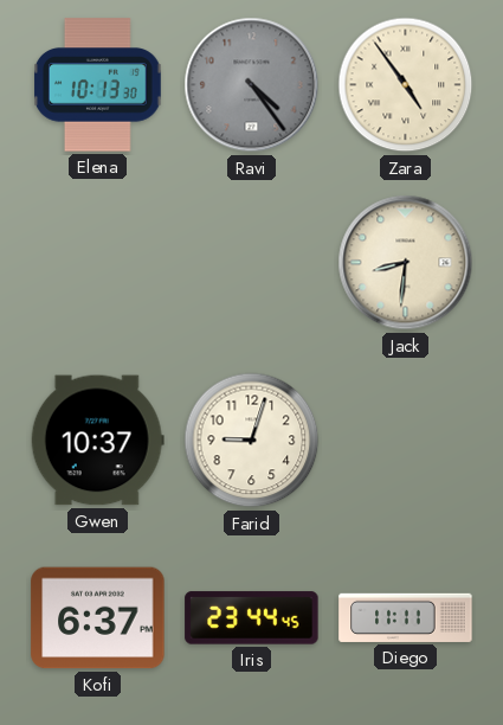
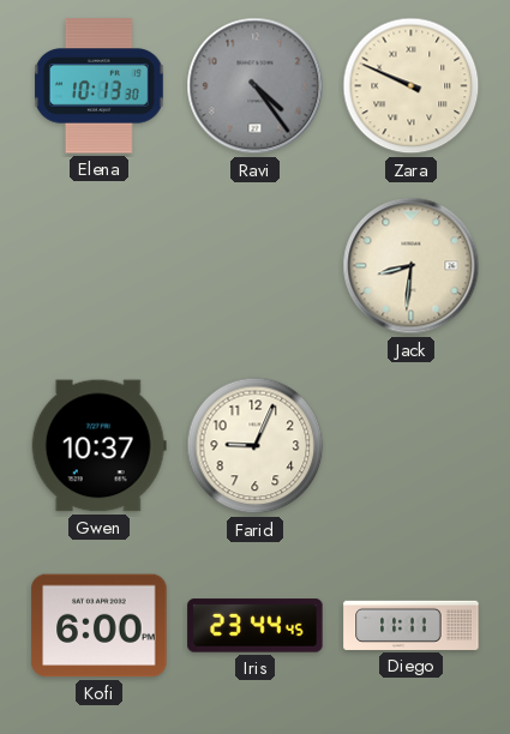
Zara: 4:54 -> 9:49
Farid: 9:03 -> 9:04
Kofi: 6:37 -> 6:00
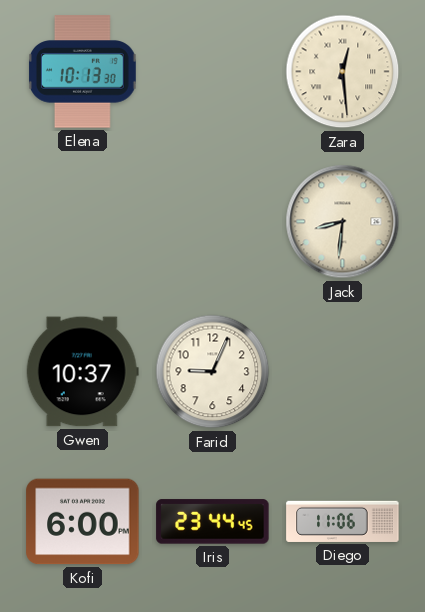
Ravi: 4:24 -> none
Zara: 9:49 -> 12:29
Diego: 11:11 -> 11:06
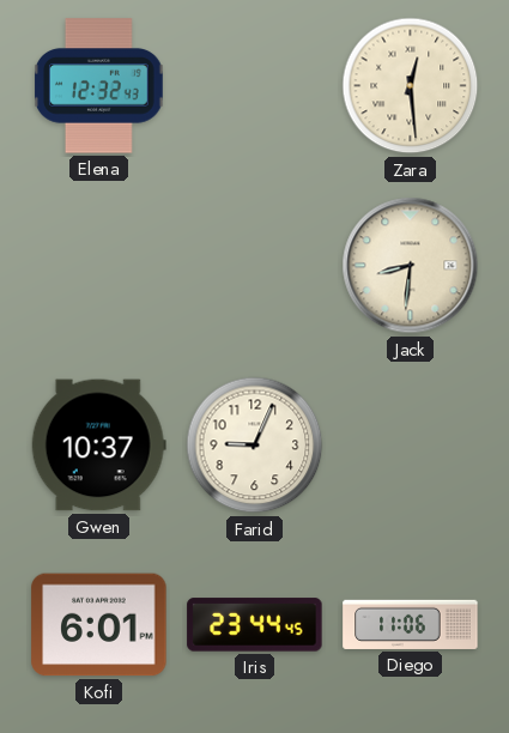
Elena: 10:13 -> 12:32
Kofi: 6:00 -> 6:01
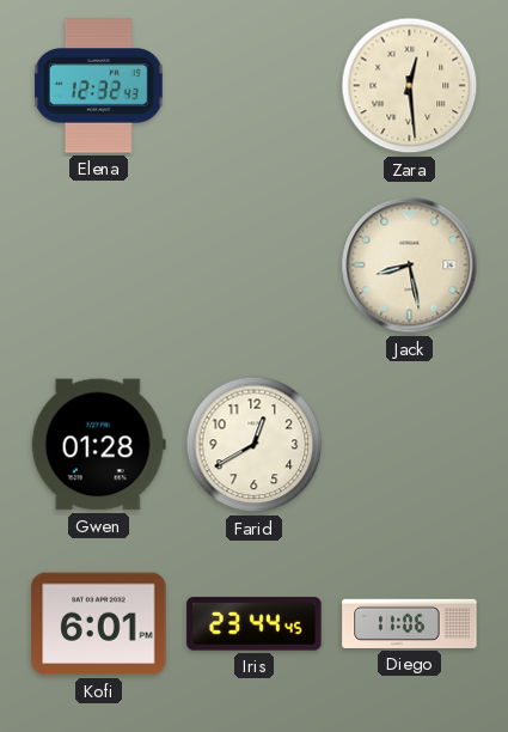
Jack: 8:31 -> 8:28
Gwen: 10:37 -> 01:28
Farid: 9:04 -> 12:40
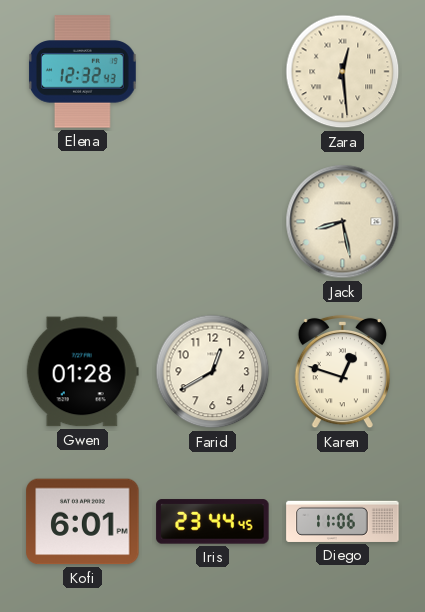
Karen: none -> 12:48
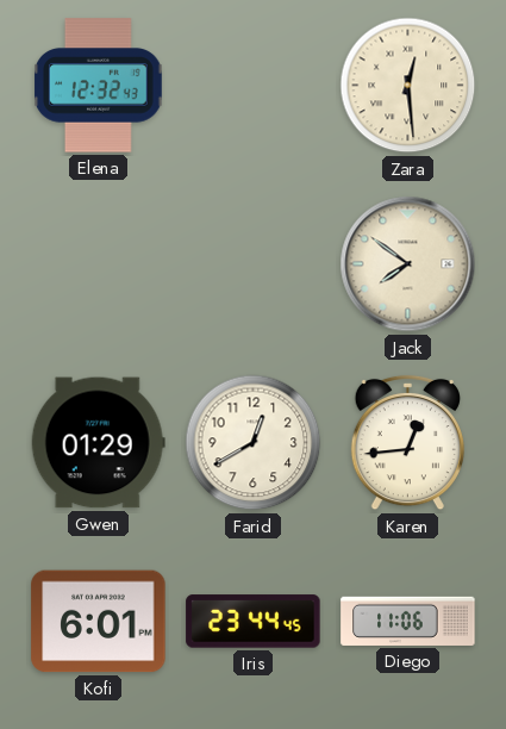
Jack: 8:28 -> 7:51
Gwen: 01:28 -> 01:29
Karen: 12:48 -> 12:44
